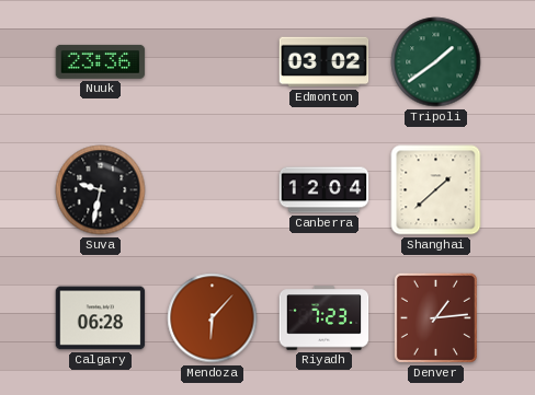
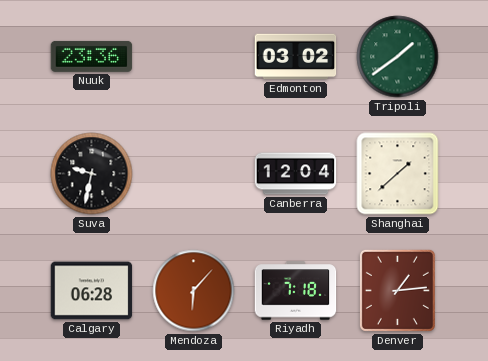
Riyadh: 7:23 -> 7:18
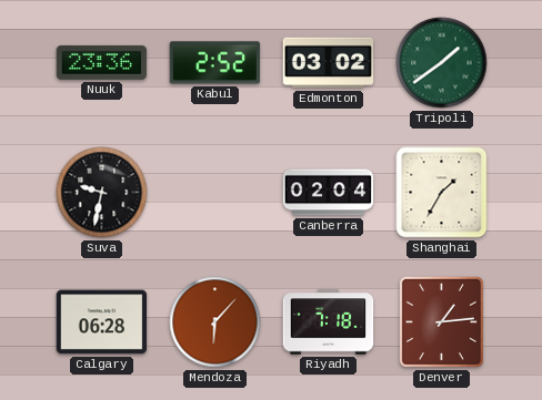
Kabul: none -> 2:52
Canberra: 12:04 -> 02:04
Shanghai: 1:38 -> 1:35
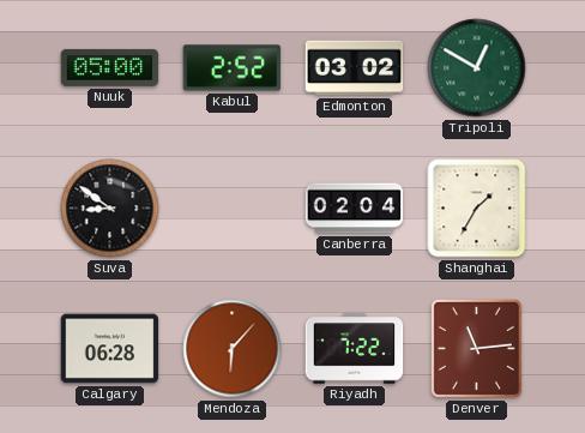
Nuuk: 23:36 -> 05:00
Tripoli: 1:39 -> 12:50
Suva: 9:32 -> 8:51
Riyadh: 7:18 -> 7:22
Denver: 1:14 -> 11:14
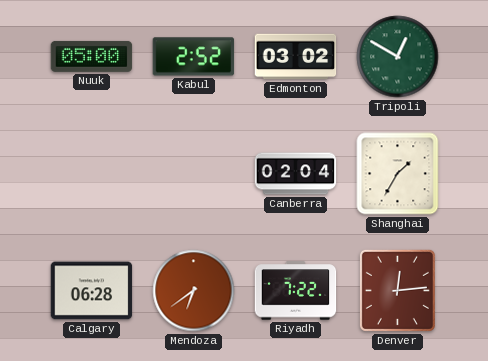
Suva: 8:51 -> none
Mendoza: 6:07 -> 6:39
Denver: 11:14 -> 12:14
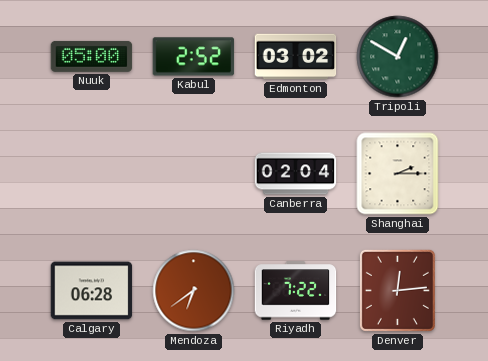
Shanghai: 1:35 -> 2:15
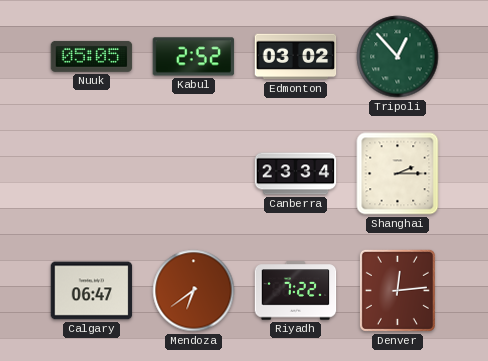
Nuuk: 05:00 -> 05:05
Tripoli: 12:50 -> 12:53
Canberra: 02:04 -> 23:34
Calgary: 06:28 -> 06:47
